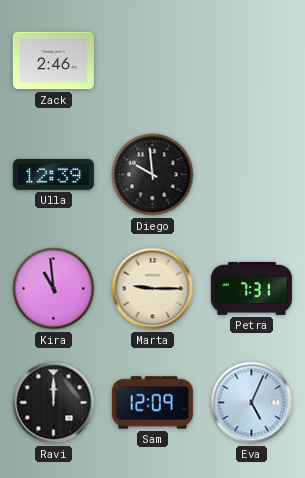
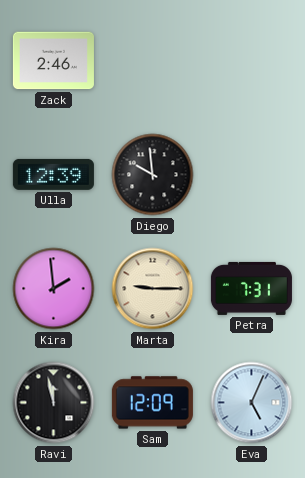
Kira: 10:59 -> 1:59
Ravi: 12:00 -> 11:58
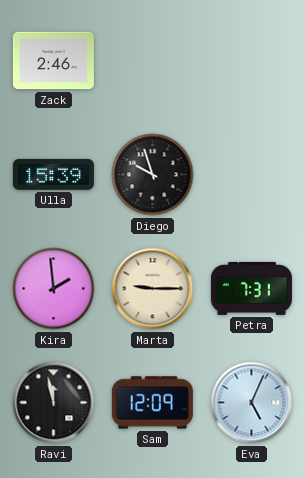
Ulla: 12:39 -> 15:39
Diego: 9:59 -> 9:57
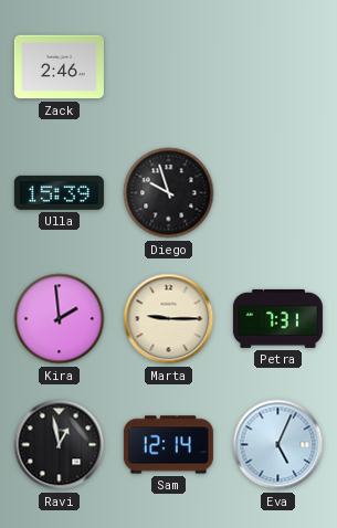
Ravi: 11:58 -> 12:58
Sam: 12:09 -> 12:14
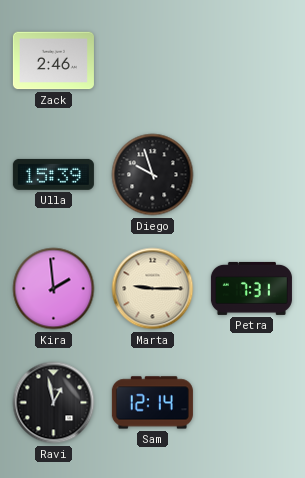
Eva: 5:04 -> none
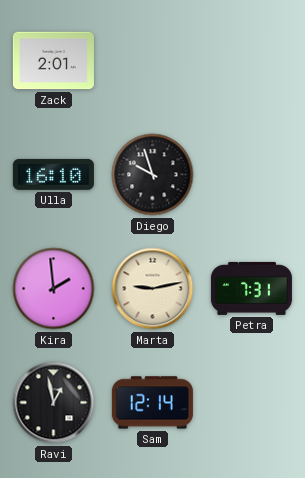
Zack: 2:46 -> 2:01
Ulla: 15:39 -> 16:10
Marta: 9:15 -> 9:13
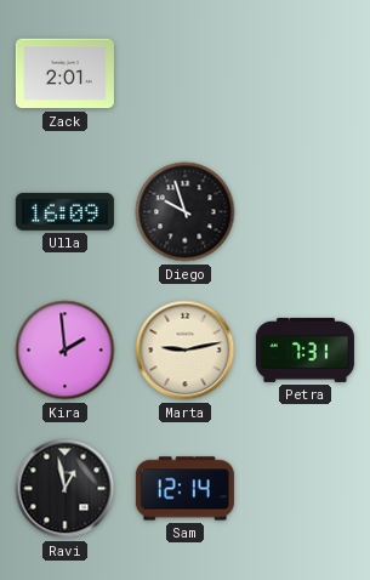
Ulla: 16:10 -> 16:09
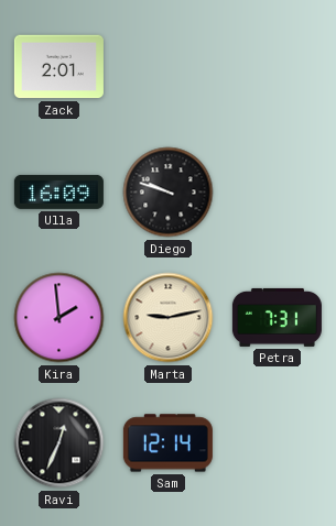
Diego: 9:57 -> 9:48
Ravi: 12:58 -> 12:34
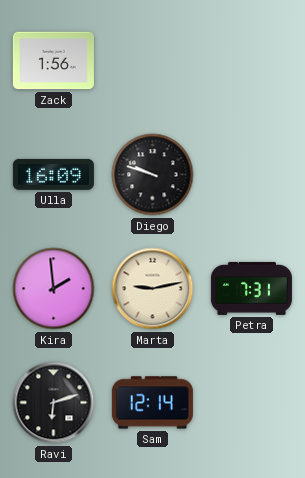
Zack: 2:01 -> 1:56
Ravi: 12:34 -> 6:12
